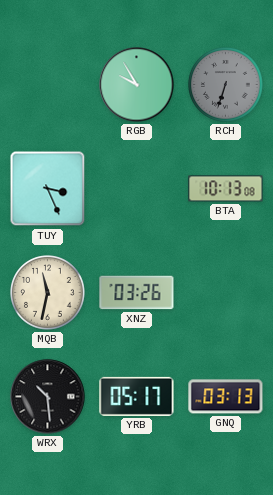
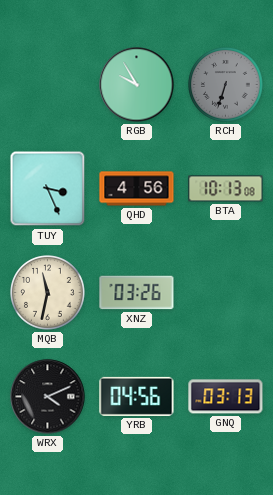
QHD: none -> 4:56
WRX: 10:29 -> 4:11
YRB: 05:17 -> 04:56
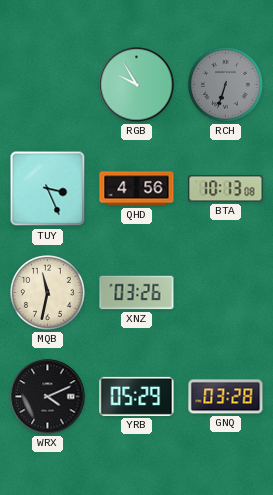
YRB: 04:56 -> 05:29
GNQ: 03:13 -> 03:28
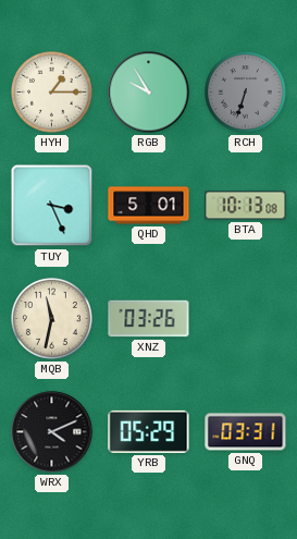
HYH: none -> 1:15
QHD: 4:56 -> 5:01
GNQ: 03:28 -> 03:31
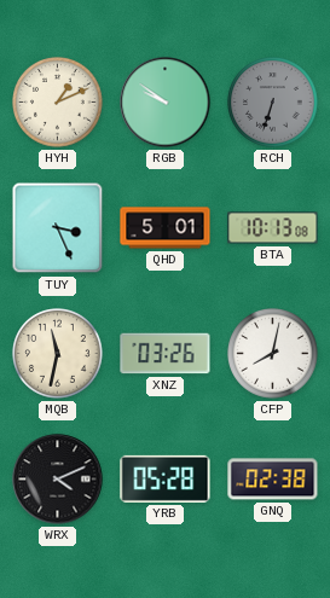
HYH: 1:15 -> 1:11
RGB: 9:55 -> 9:51
CFP: none -> 8:02
YRB: 05:29 -> 05:28
GNQ: 03:31 -> 02:38
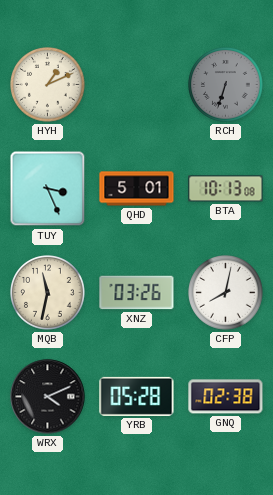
RGB: 9:51 -> none
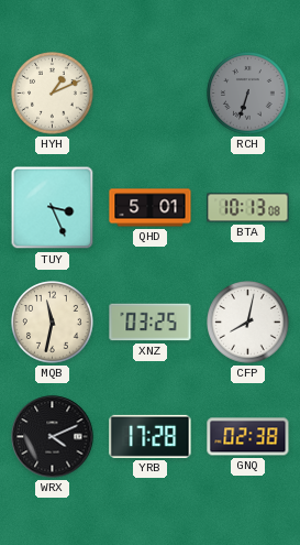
XNZ: 03:26 -> 03:25
YRB: 05:28 -> 17:28
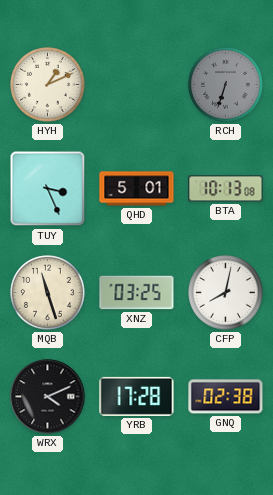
MQB: 11:32 -> 11:27
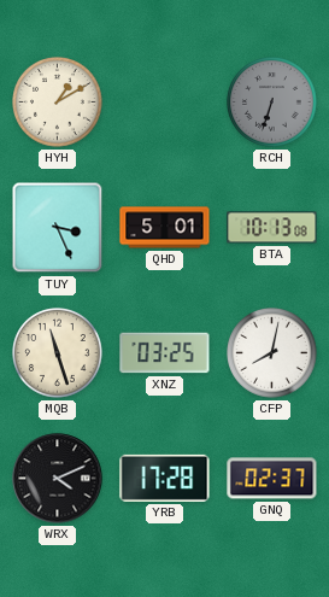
HYH: 1:11 -> 1:10
GNQ: 02:38 -> 02:37
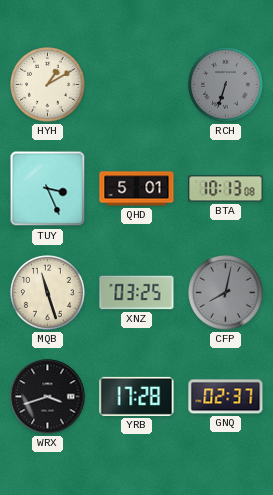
CFP dial: white -> grey
WRX: 4:11 -> 3:42
